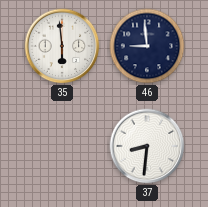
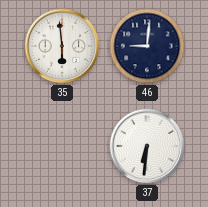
46: 8:59 -> 9:01
37: 8:31 -> 6:31
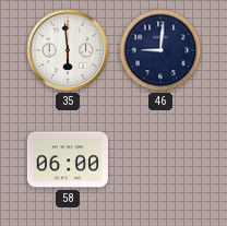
58: none -> 06:00
37: 6:31 -> none
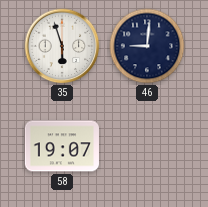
35: 5:59 -> 5:57
58: 06:00 -> 19:07
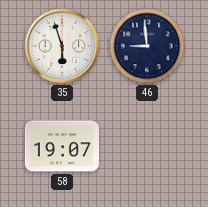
46: 9:01 -> 8:59
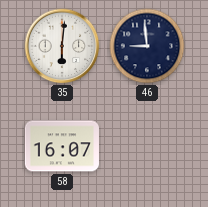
35: 5:57 -> 6:01
58: 19:07 -> 16:07
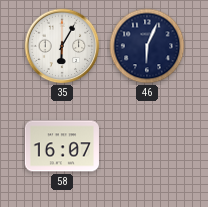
35: 6:01 -> 6:05
46: 8:59 -> 6:04
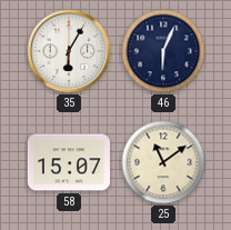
58: 16:07 -> 15:07
25: none -> 11:09
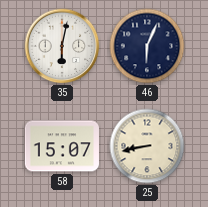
35: 6:05 -> 6:02
25: 11:09 -> 8:43
